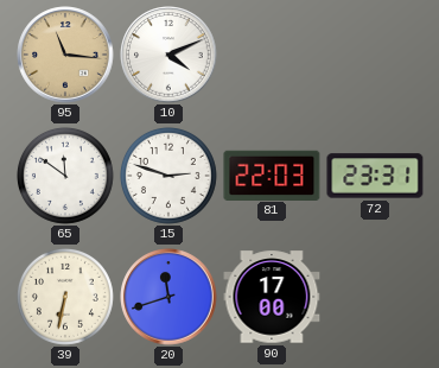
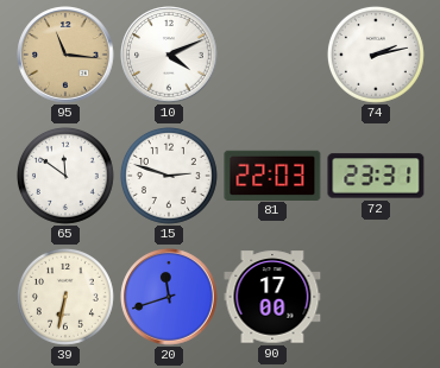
74: none -> 2:13
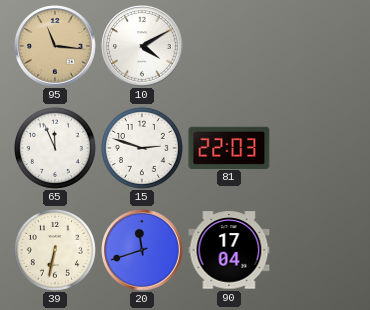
10: 4:11 -> 4:10
74: 2:13 -> none
65: 11:51 -> 11:56
72: 23:31 -> none
90: 17:00 -> 17:04
